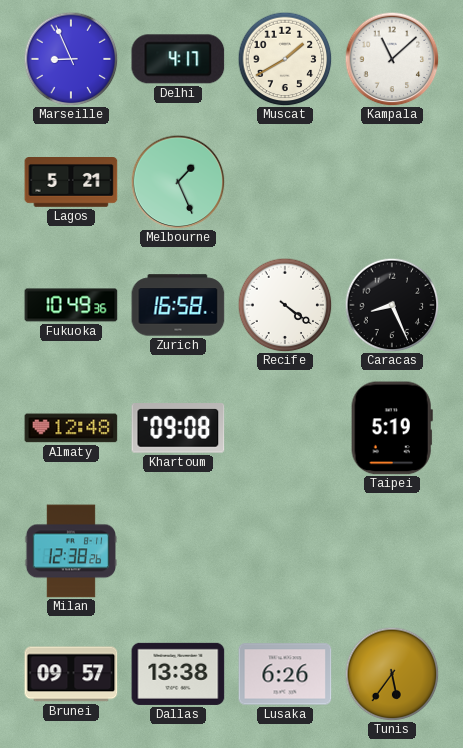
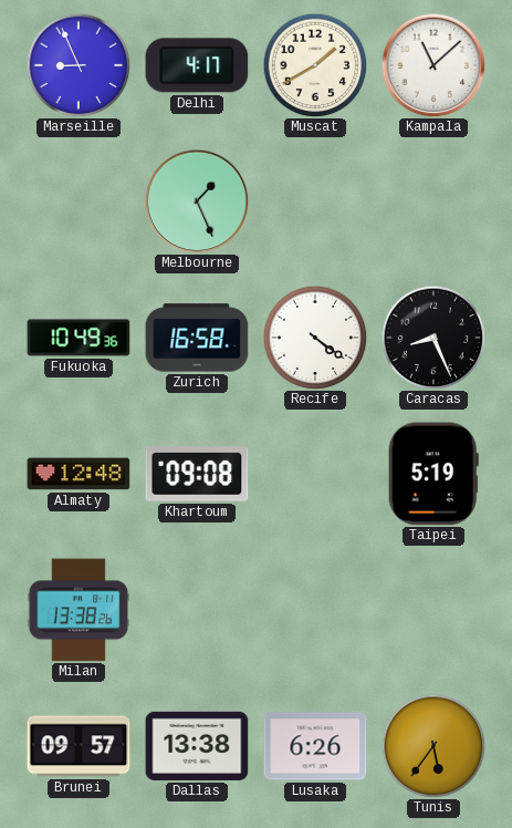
Lagos: 5:21 -> none
Milan: 12:38 -> 13:38
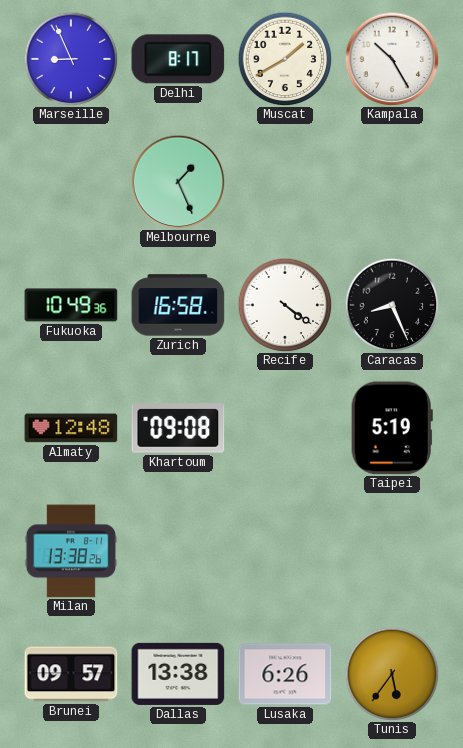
Delhi: 4:17 -> 8:17
Kampala: 11:08 -> 10:25
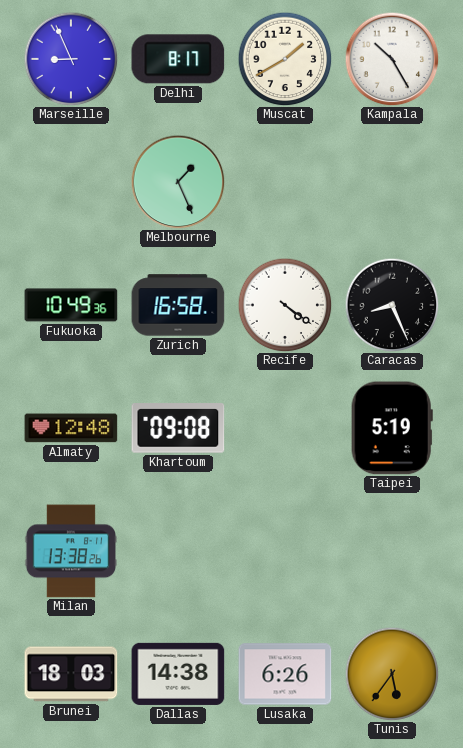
Brunei: 09:57 -> 18:03
Dallas: 13:38 -> 14:38
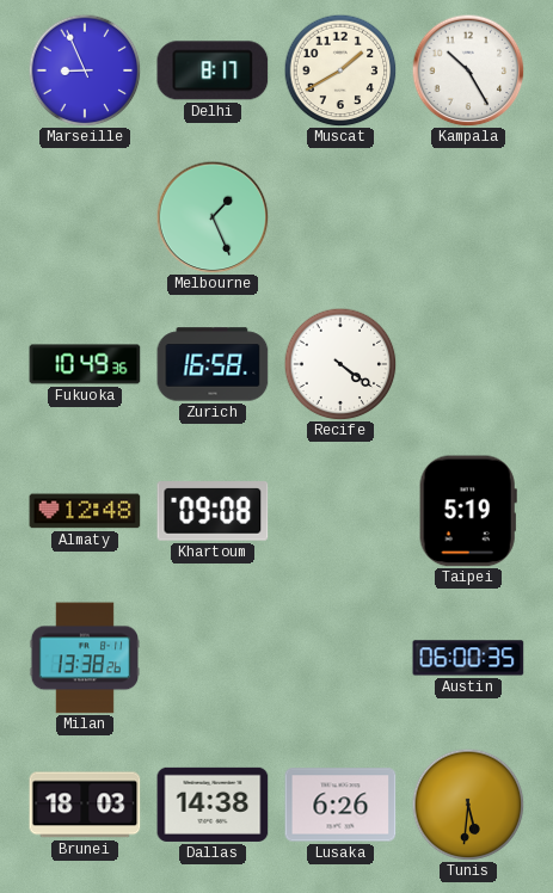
Caracas: 8:26 -> none
Austin: none -> 06:00
Tunis: 5:36 -> 5:31
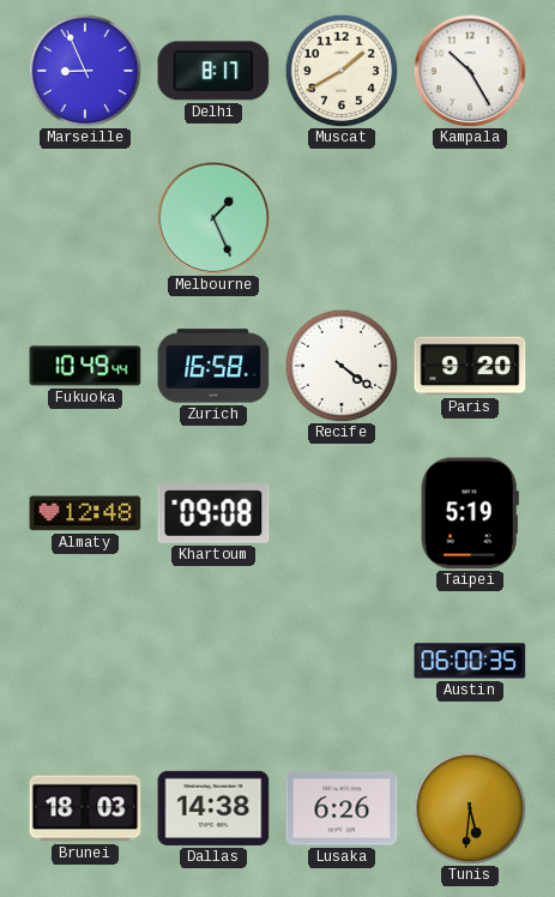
Fukuoka: 10:49:36 -> 10:49:44
Paris: none -> 9:20
Milan: 13:38 -> none
